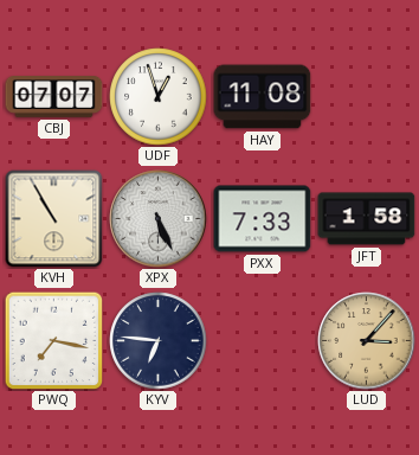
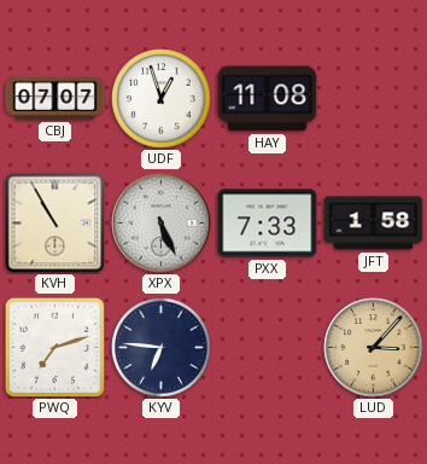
PWQ: 7:17 -> 7:12
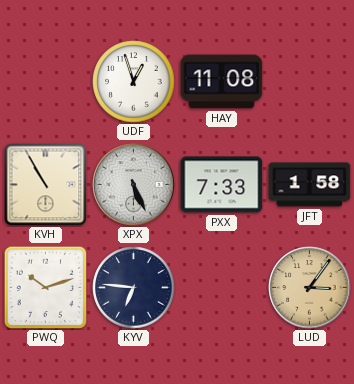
CBJ: 07:07 -> none
PWQ: 7:12 -> 10:12
LUD: 3:07 -> 3:06
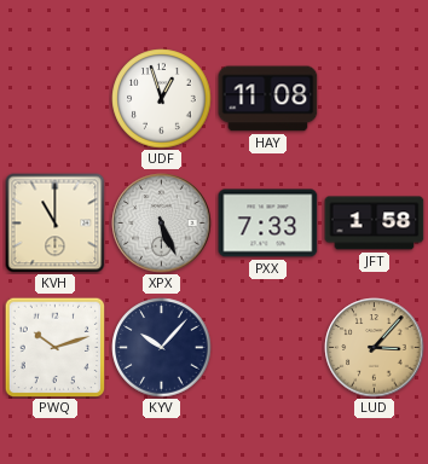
KVH: 10:55 -> 11:00
KYV: 6:46 -> 10:07
LUD: 3:06 -> 3:07
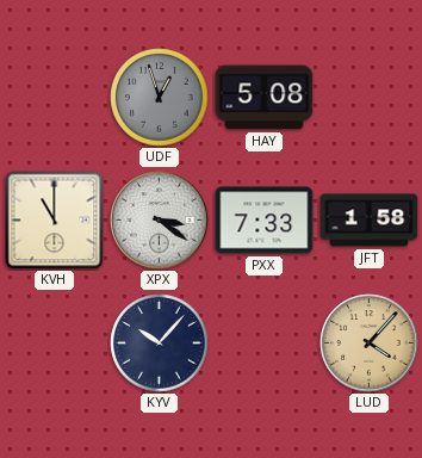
UDF dial: white -> grey
HAY: 11:08 -> 5:08
XPX: 5:26 -> 3:21
PWQ: 10:12 -> none
LUD: 3:07 -> 4:07
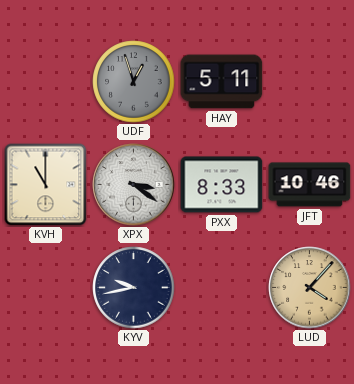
HAY: 5:08 -> 5:11
PXX: 7:33 -> 8:33
JFT: 1:58 -> 10:46
KYV: 10:07 -> 9:43
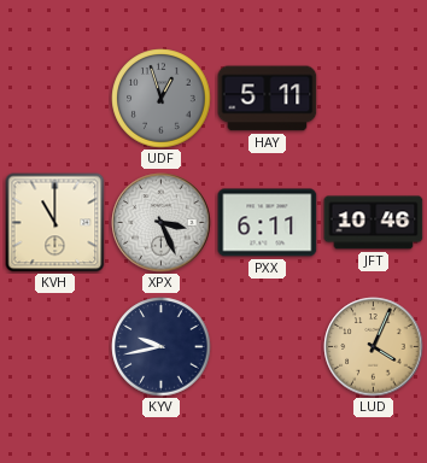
XPX: 3:21 -> 3:26
PXX: 8:33 -> 6:11
LUD: 4:07 -> 4:04
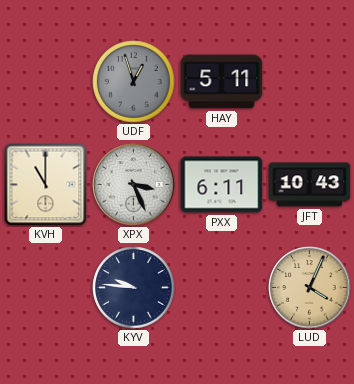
JFT: 10:46 -> 10:43
KYV: 9:43 -> 9:46
